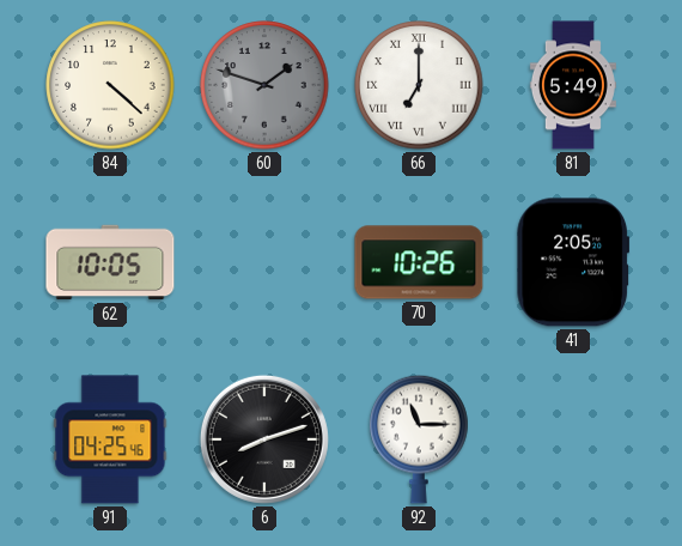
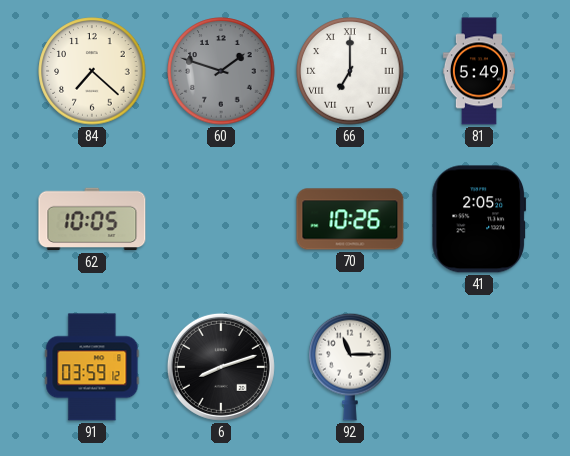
84: 4:22 -> 7:22
91: 04:25 -> 03:59
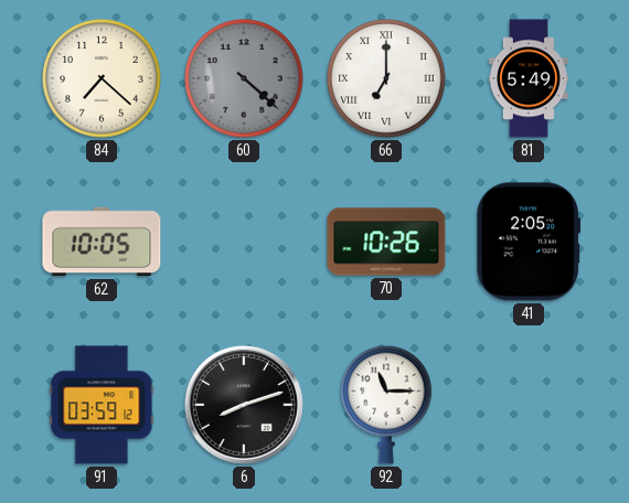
60: 1:48 -> 4:22
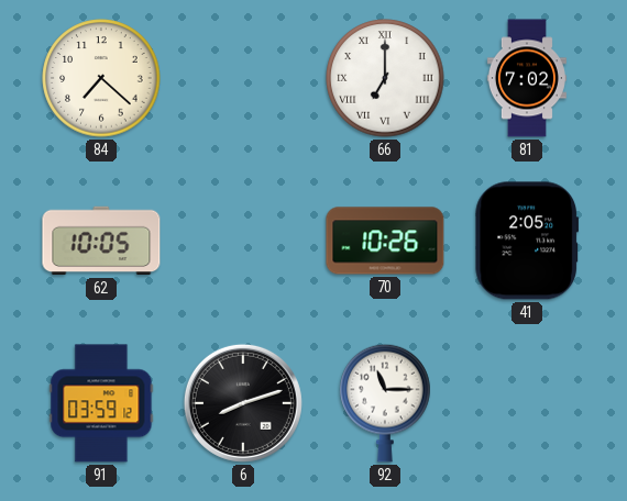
60: 4:22 -> none
81: 5:49 -> 7:02
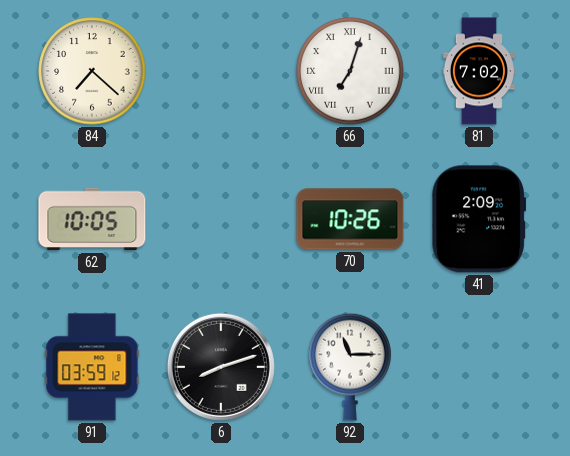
66: 7:00 -> 7:03
41: 2:05 -> 2:09
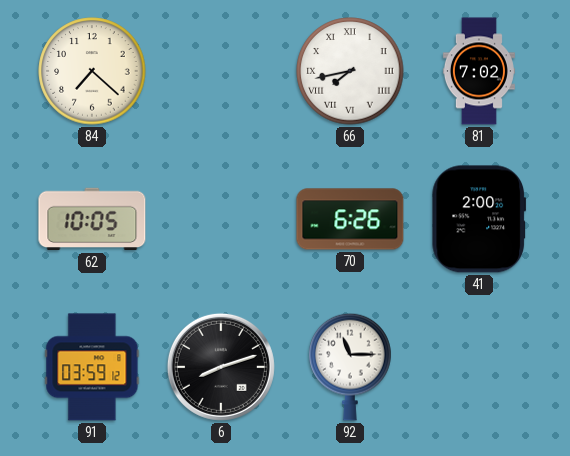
66: 7:03 -> 7:43
70: 10:26 -> 6:26
41: 2:09 -> 2:00
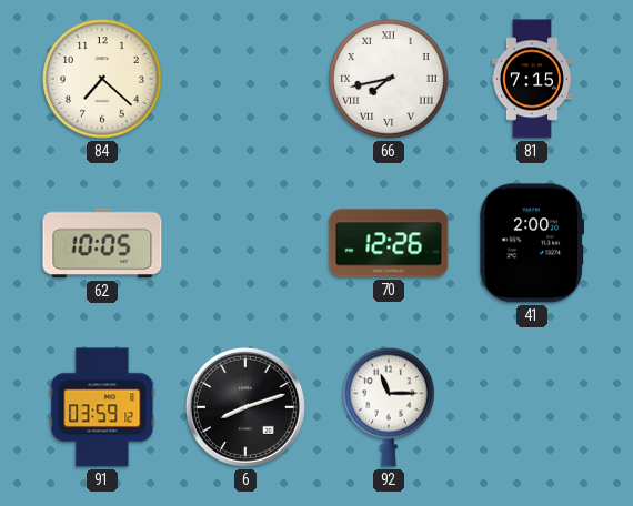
81: 7:02 -> 7:15
70: 6:26 -> 12:26
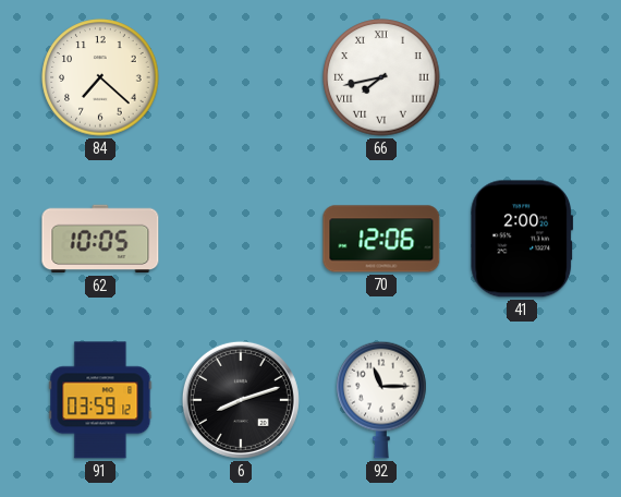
81: 7:15 -> none
70: 12:26 -> 12:06
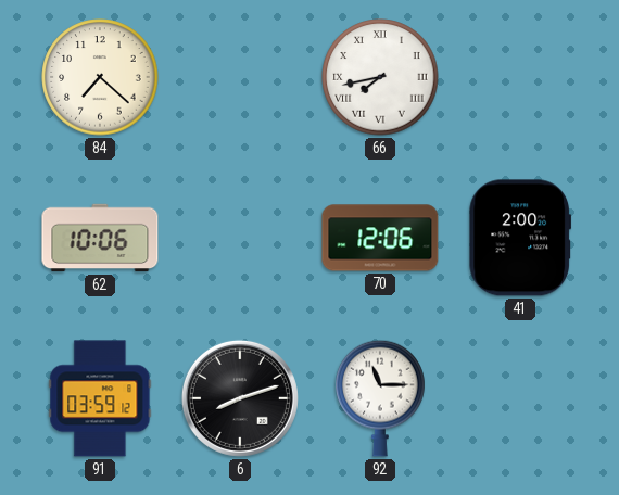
62: 10:05 -> 10:06
